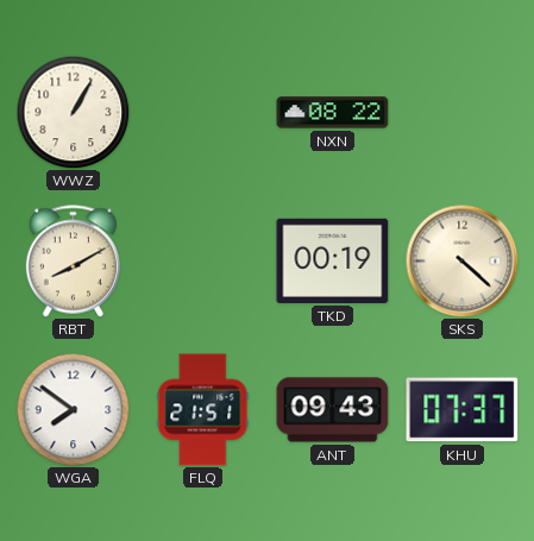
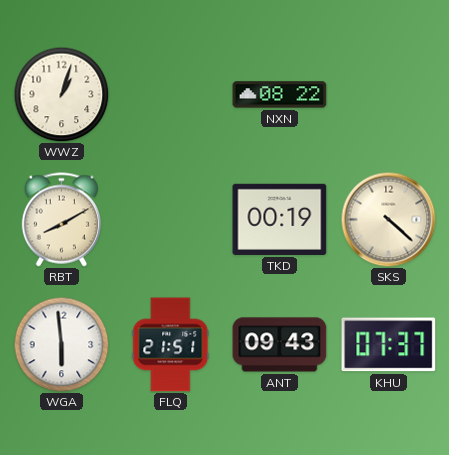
WWZ: 1:05 -> 1:03
WGA: 7:51 -> 5:59
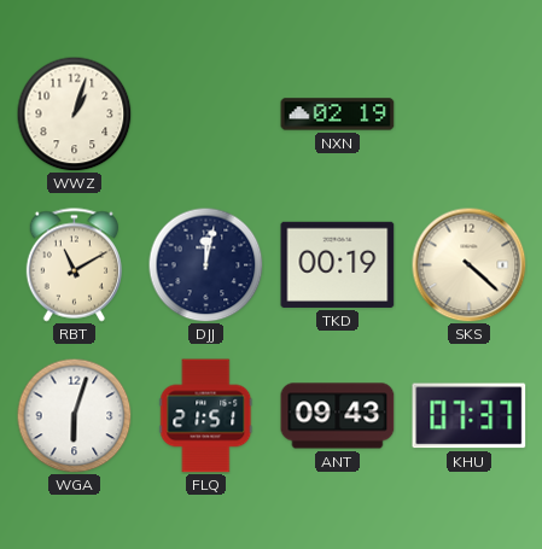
NXN: 08:22 -> 02:19
RBT: 8:10 -> 11:10
DJJ: none -> 12:02
WGA: 5:59 -> 6:03
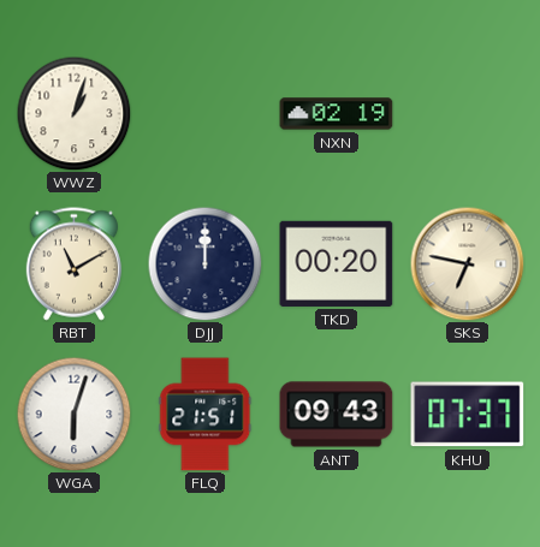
DJJ: 12:02 -> 12:00
TKD: 00:19 -> 00:20
SKS: 4:22 -> 6:47
